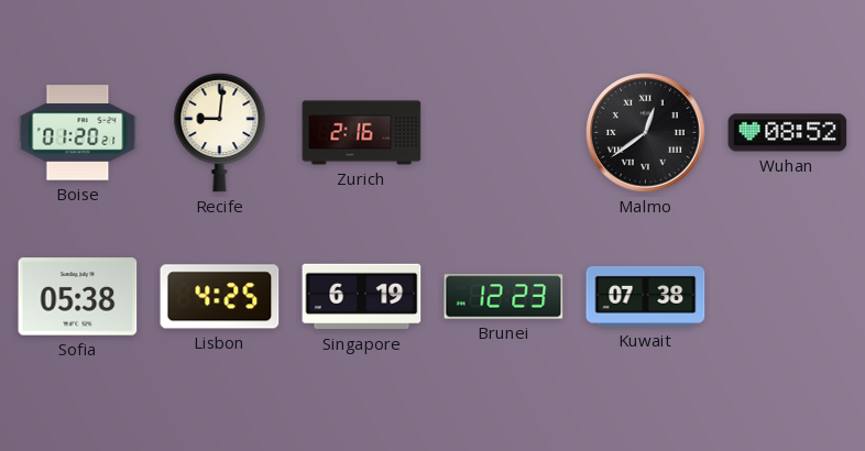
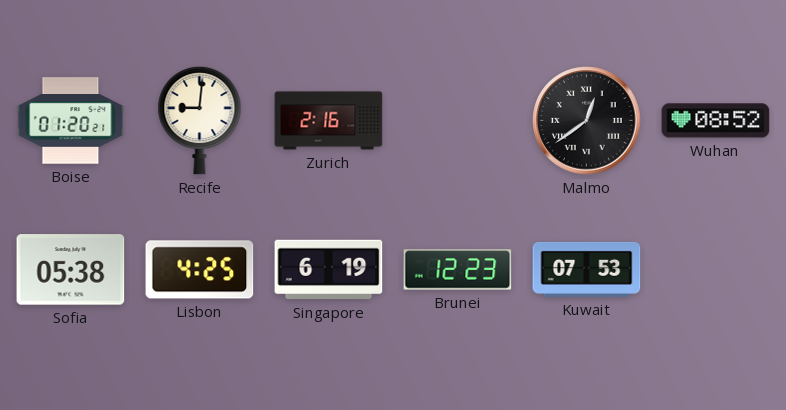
Kuwait: 07:38 -> 07:53
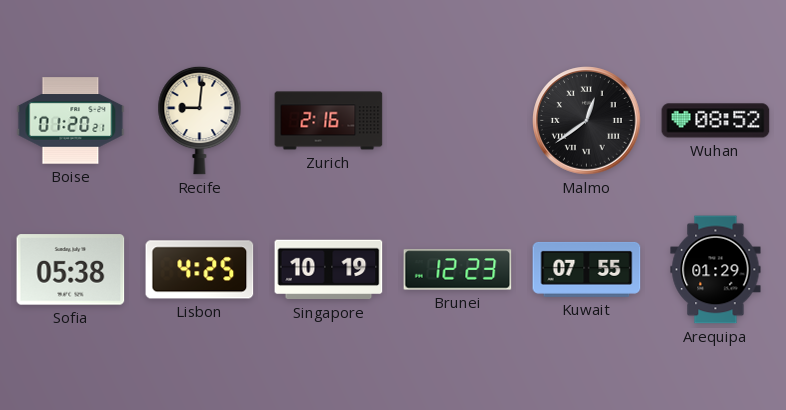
Singapore: 6:19 -> 10:19
Kuwait: 07:53 -> 07:55
Arequipa: none -> 01:29
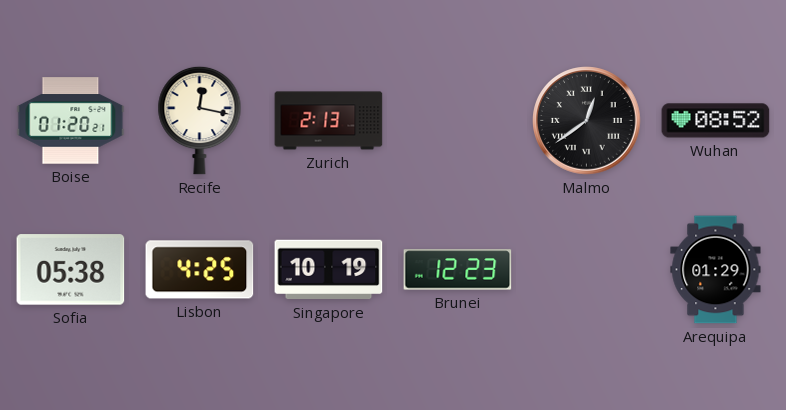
Recife: 9:01 -> 12:17
Zurich: 2:16 -> 2:13
Kuwait: 07:55 -> none
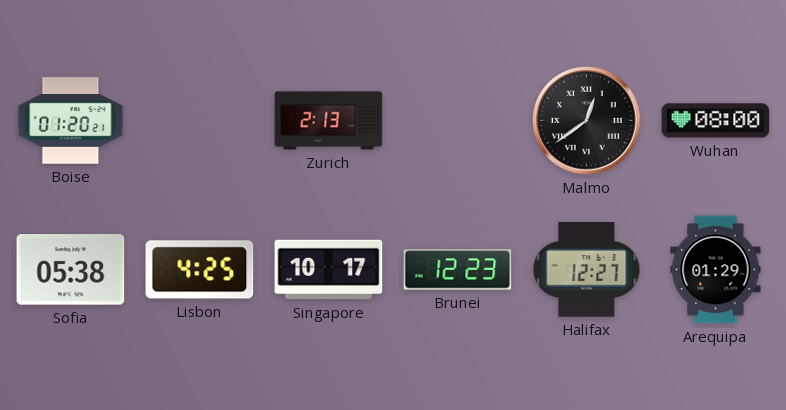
Recife: 12:17 -> none
Wuhan: 08:52 -> 08:00
Singapore: 10:19 -> 10:17
Halifax: none -> 12:27
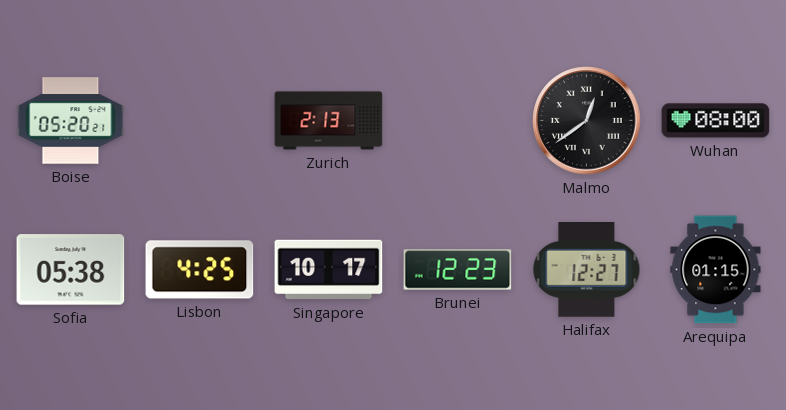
Boise: 01:20 -> 05:20
Arequipa: 01:29 -> 01:15
